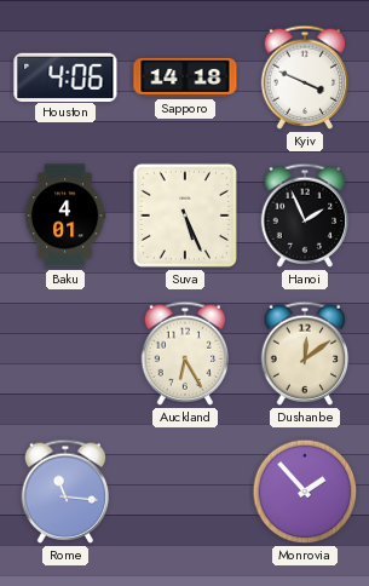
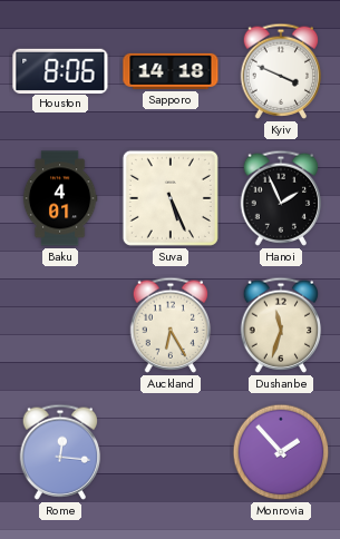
Houston: 4:06 -> 8:06
Dushanbe: 12:09 -> 11:33
Rome: 11:16 -> 12:16
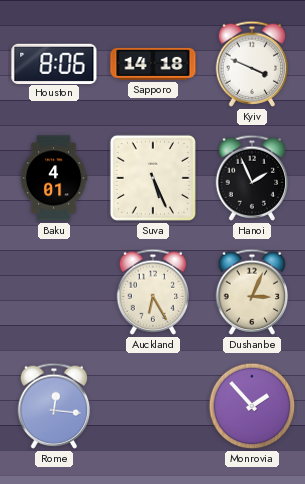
Dushanbe: 11:33 -> 3:04
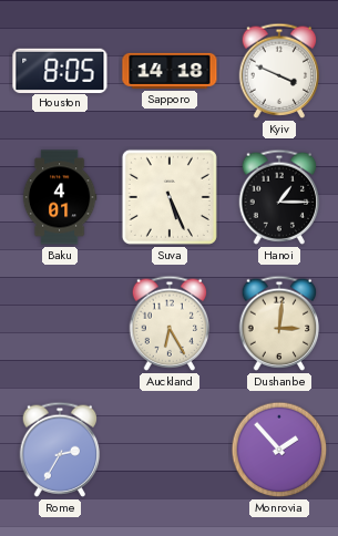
Houston: 8:06 -> 8:05
Hanoi: 1:56 -> 1:15
Dushanbe: 3:04 -> 3:01
Rome: 12:16 -> 2:35
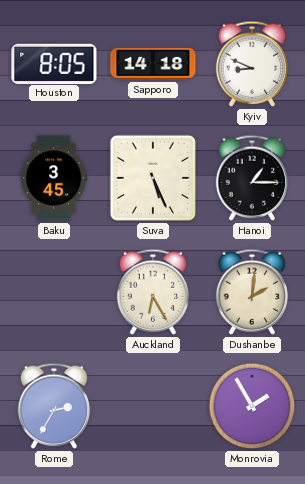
Kyiv: 3:49 -> 8:49
Baku: 4:01 -> 3:45
Dushanbe: 3:01 -> 2:01
Monrovia: 1:53 -> 1:55
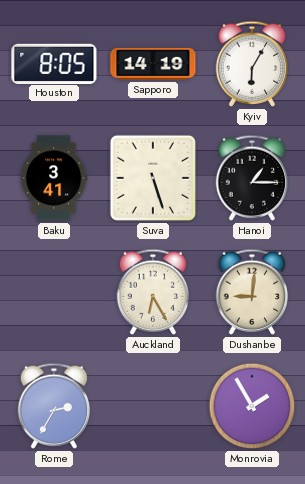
Sapporo: 14:18 -> 14:19
Kyiv: 8:49 -> 6:05
Baku: 3:45 -> 3:41
Suva: 5:26 -> 5:27
Dushanbe: 2:01 -> 9:01
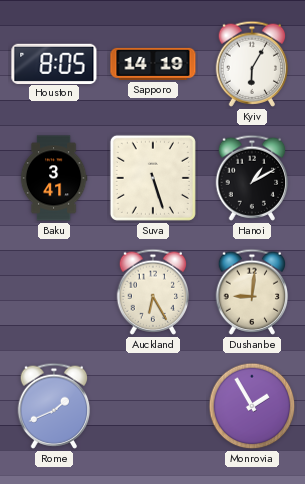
Hanoi: 1:15 -> 1:10
Rome: 2:35 -> 1:41
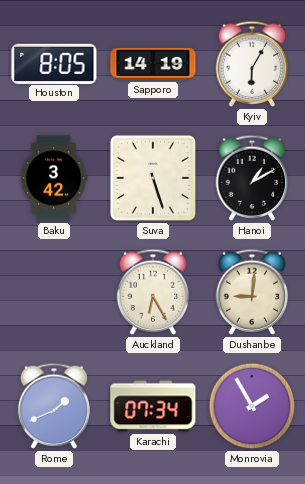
Baku: 3:41 -> 3:42
Karachi: none -> 07:34
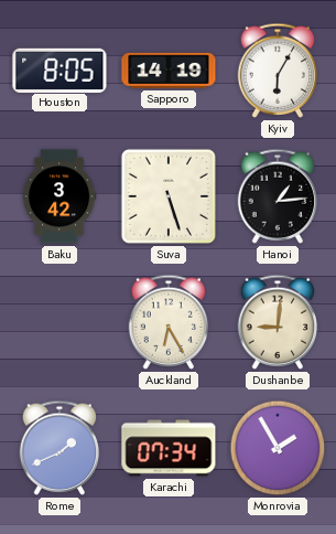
Hanoi: 1:10 -> 1:14
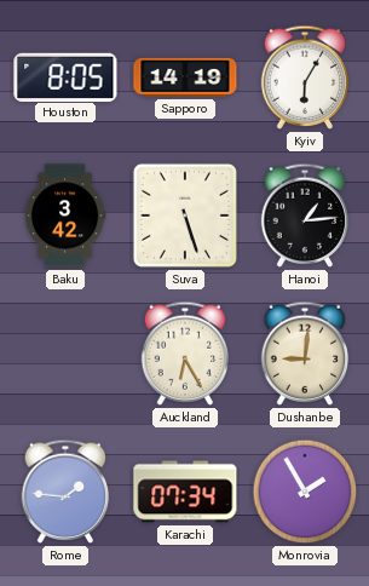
Rome: 1:41 -> 1:46
